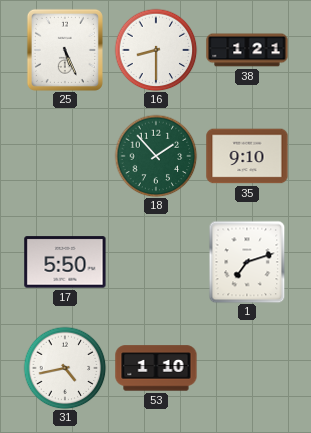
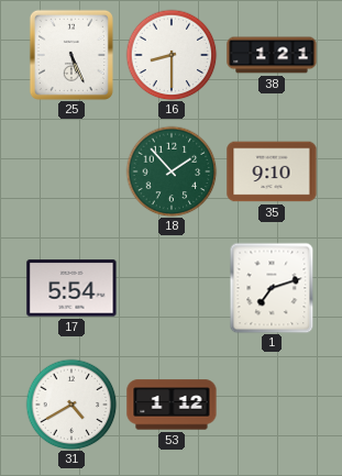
17: 5:50 -> 5:54
31: 4:43 -> 4:40
53: 1:10 -> 1:12
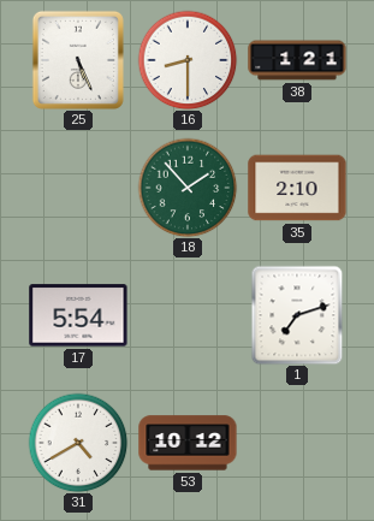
35: 9:10 -> 2:10
53: 1:12 -> 10:12
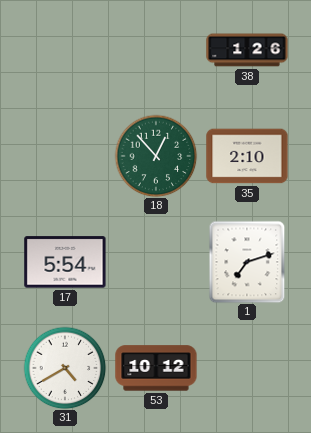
25: 5:26 -> none
16: 8:30 -> none
38: 1:21 -> 1:26
18: 1:53 -> 12:53
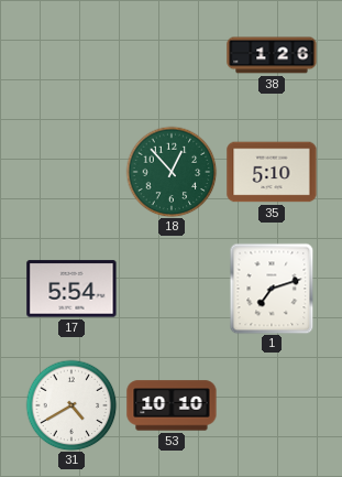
35: 2:10 -> 5:10
53: 10:12 -> 10:10
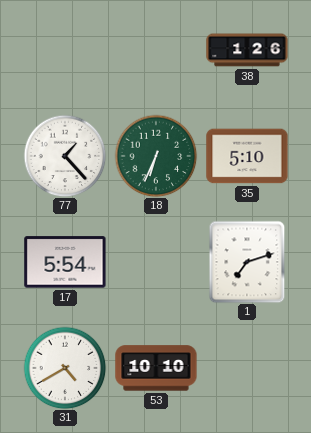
77: none -> 1:23
18: 12:53 -> 6:34
